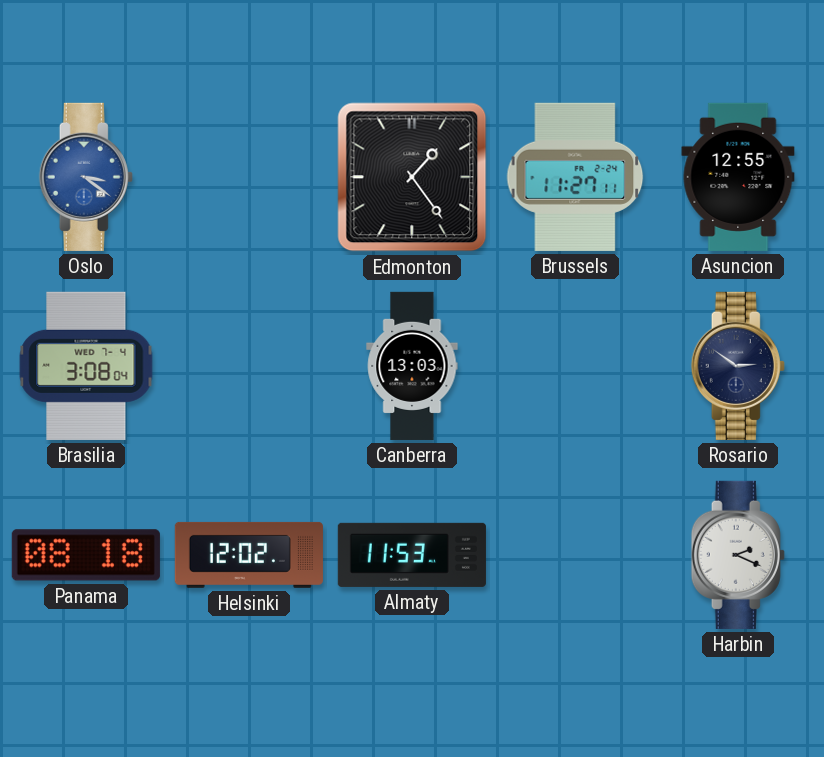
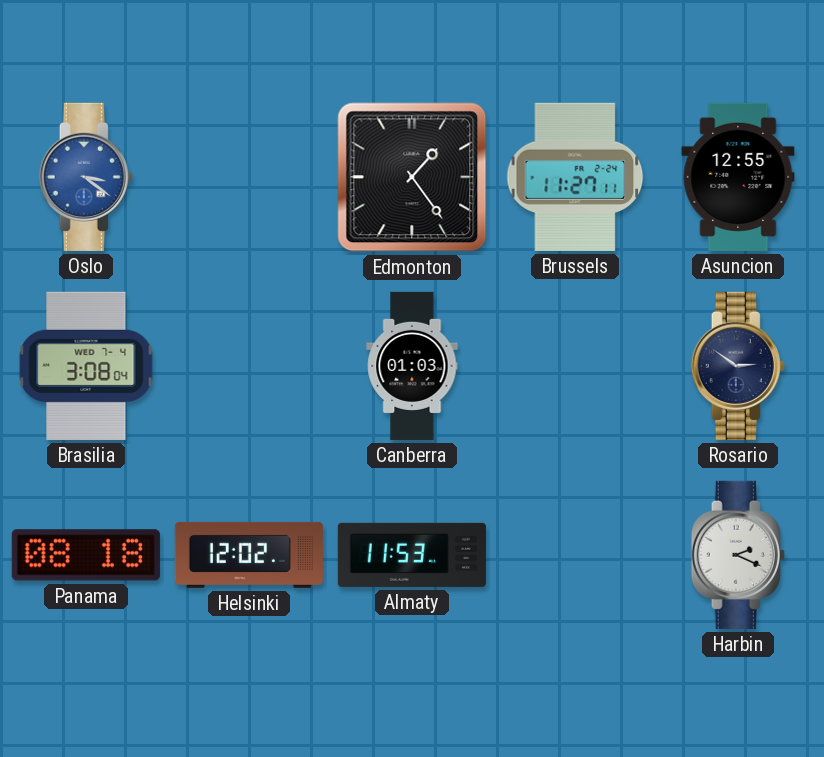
Canberra: 13:03 -> 01:03
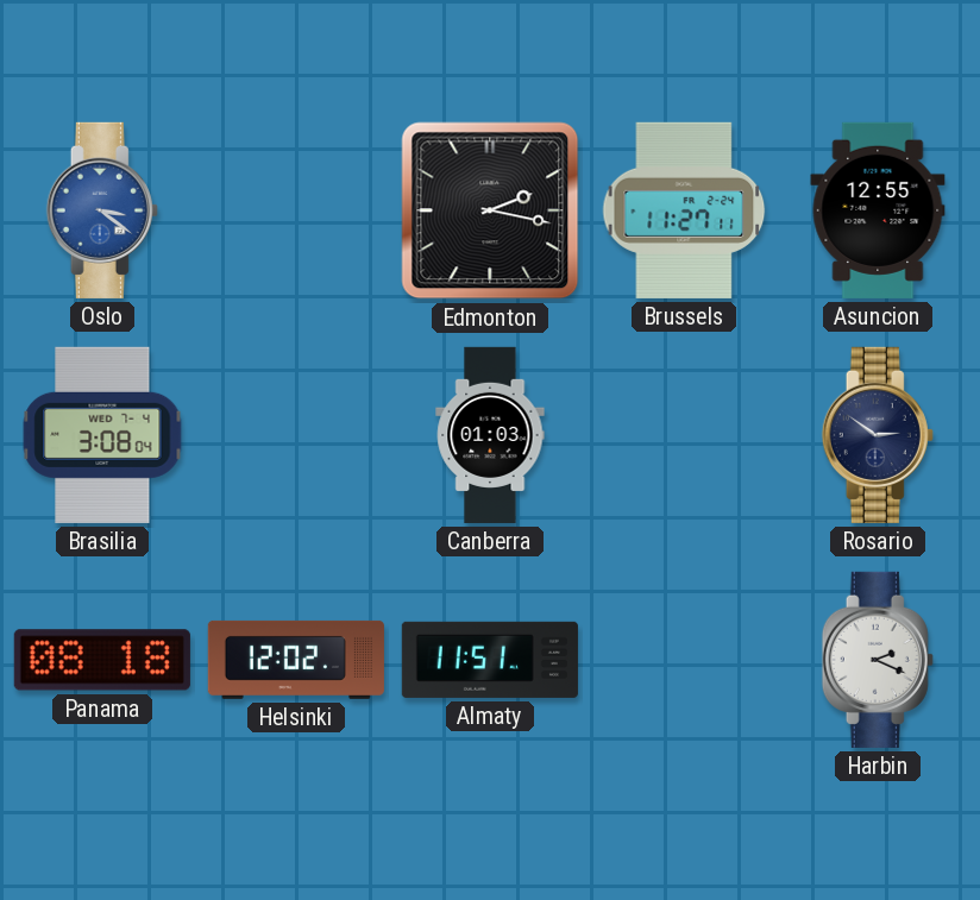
Edmonton: 1:24 -> 2:17
Almaty: 11:53 -> 11:51
